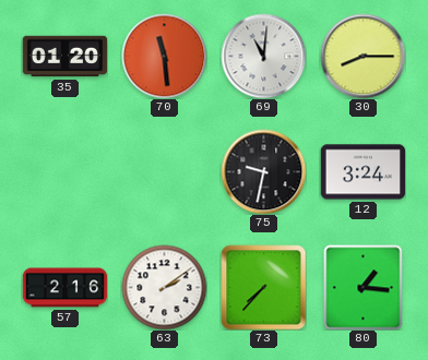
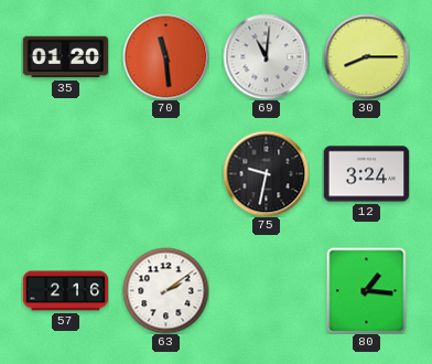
73: 7:37 -> none
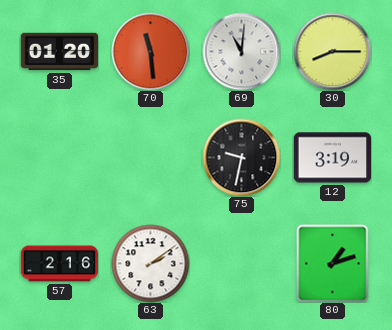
12: 3:24 -> 3:19
80: 1:16 -> 1:12
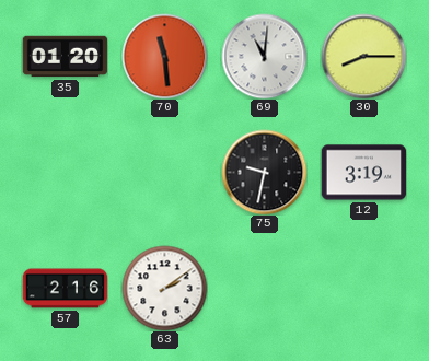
80: 1:12 -> none
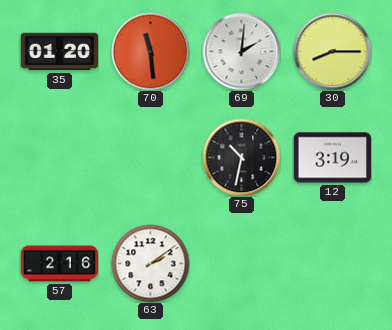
69: 11:01 -> 2:01
75: 9:32 -> 10:32
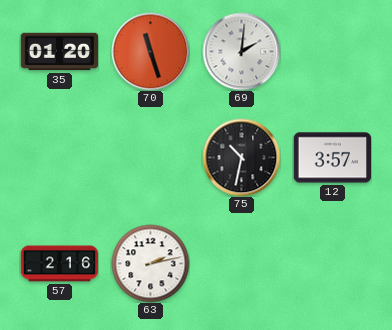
70: 11:29 -> 11:27
30: 8:15 -> none
12: 3:19 -> 3:57
63: 2:09 -> 2:13
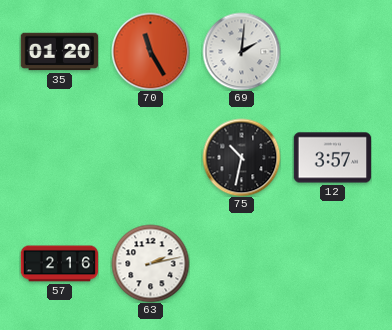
70: 11:27 -> 11:25
